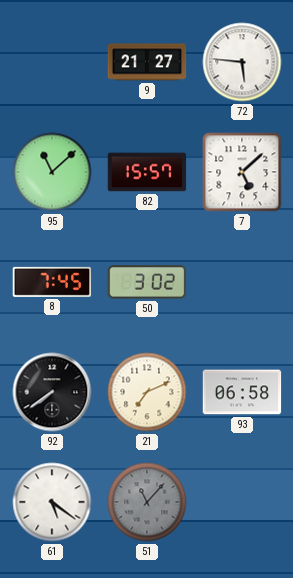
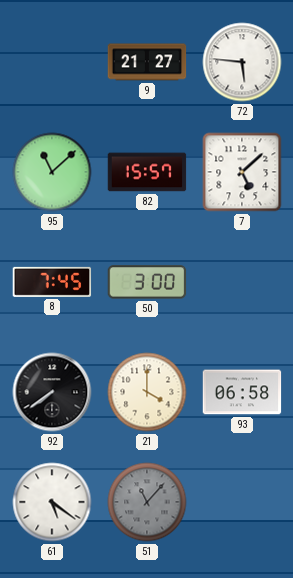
50: 3:02 -> 3:00
21: 7:11 -> 4:00
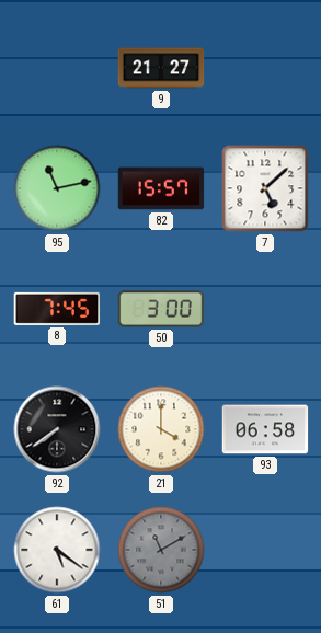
72: 5:46 -> none
95: 11:08 -> 11:13
51: 11:07 -> 11:10
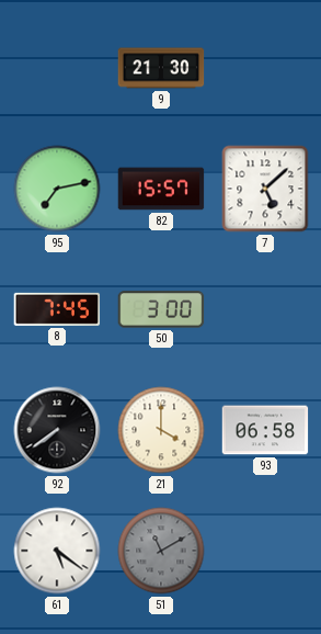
9: 21:27 -> 21:30
95: 11:13 -> 7:13
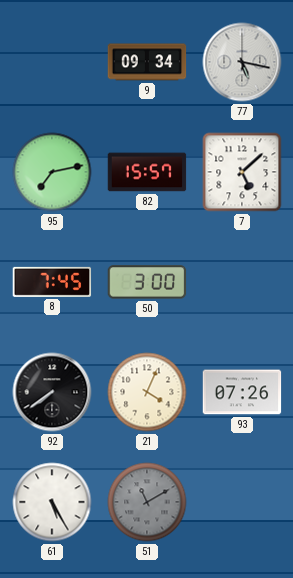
9: 21:30 -> 09:34
77: none -> 5:17
21: 4:00 -> 4:04
93: 06:58 -> 07:26
61: 5:21 -> 5:25
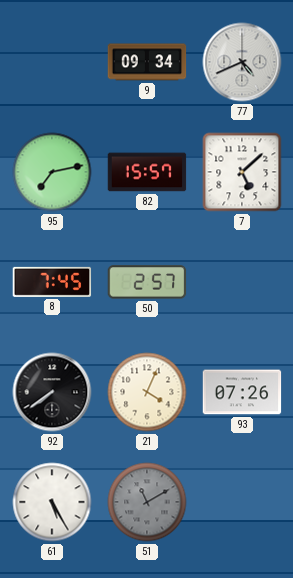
77: 5:17 -> 4:41
50: 3:00 -> 2:57
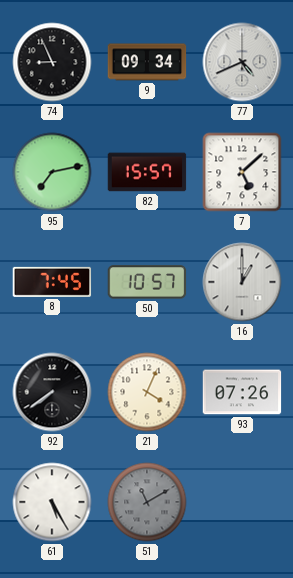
74: none -> 8:56
50: 2:57 -> 10:57
16: none -> 1:00
